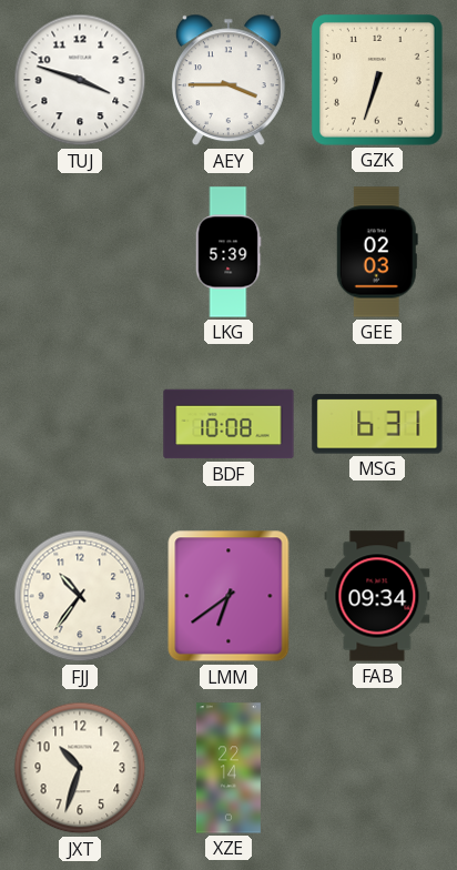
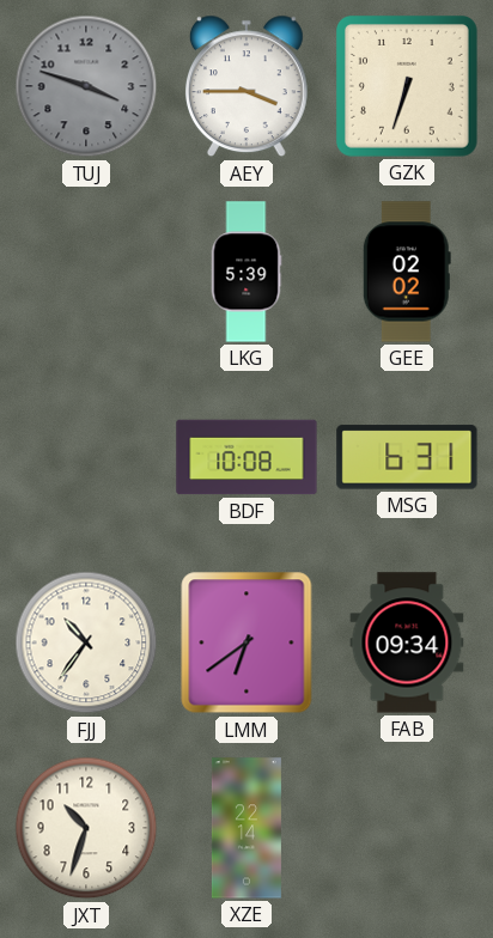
TUJ dial: white -> grey
GEE: 02:03 -> 02:02
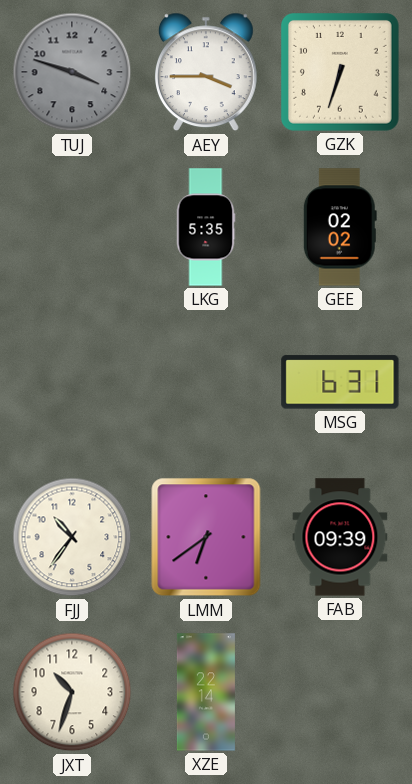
LKG: 5:39 -> 5:35
BDF: 10:08 -> none
FAB: 09:34 -> 09:39
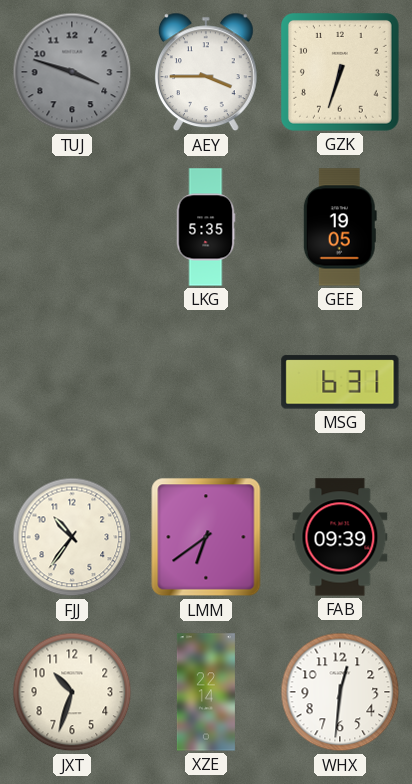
GEE: 02:02 -> 19:05
WHX: none -> 12:31
